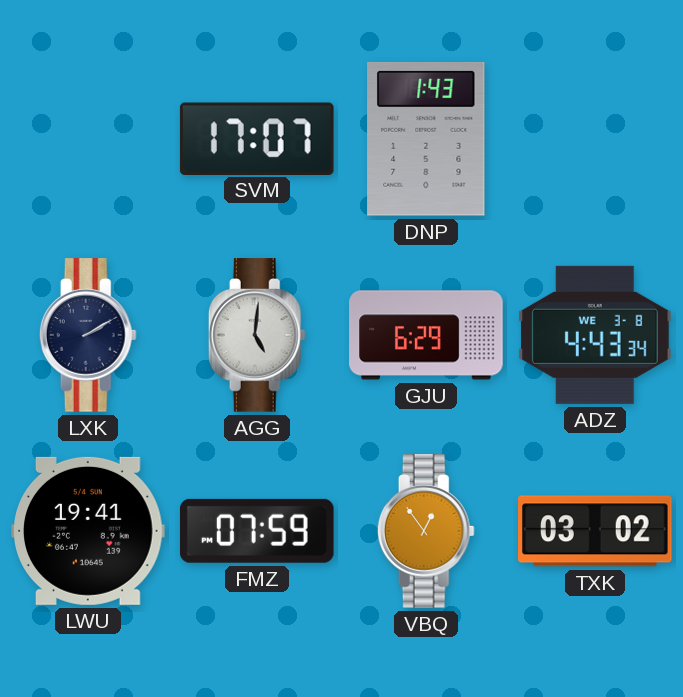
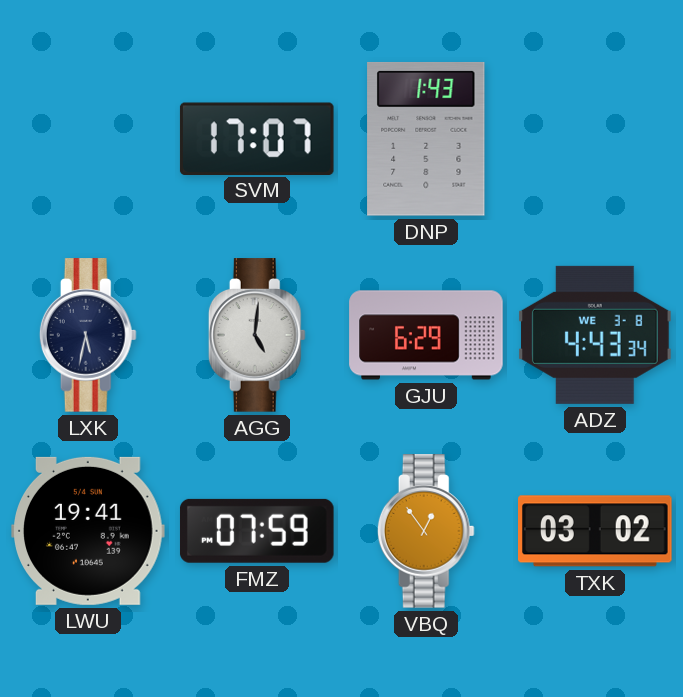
LXK: 2:10 -> 5:32
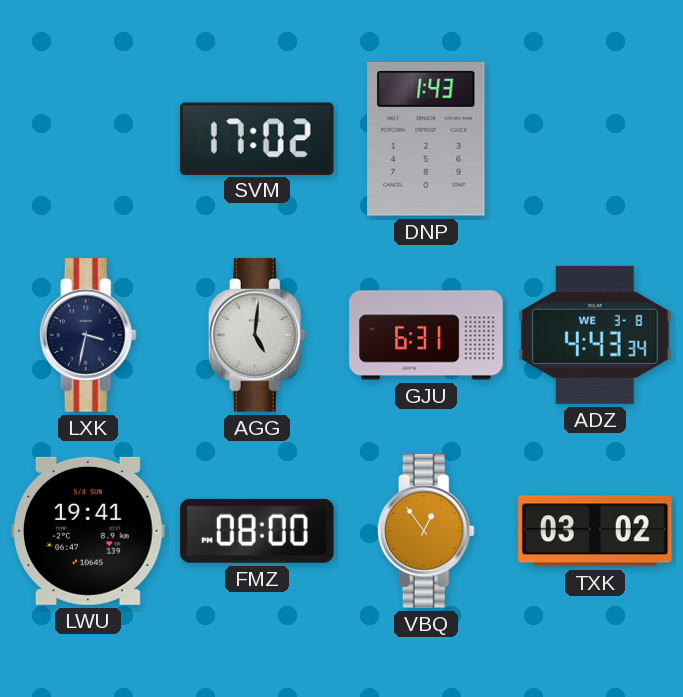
SVM: 17:07 -> 17:02
LXK: 5:32 -> 3:32
GJU: 6:29 -> 6:31
FMZ: 07:59 -> 08:00
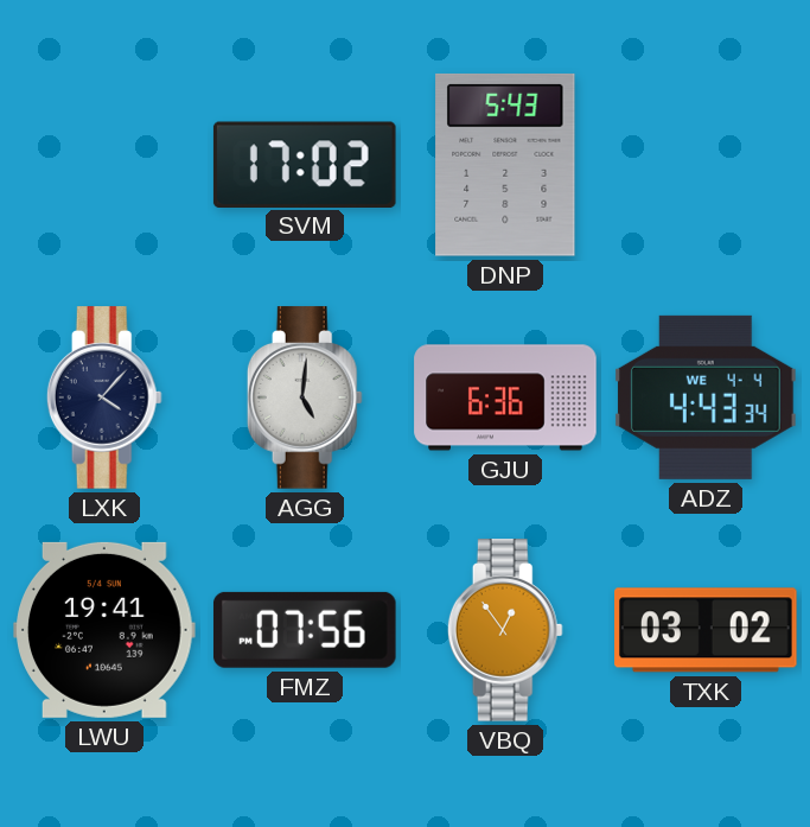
DNP: 1:43 -> 5:43
LXK: 3:32 -> 4:07
GJU: 6:31 -> 6:36
ADZ date: WE 3-8 -> WE 4-4
FMZ: 08:00 -> 07:56
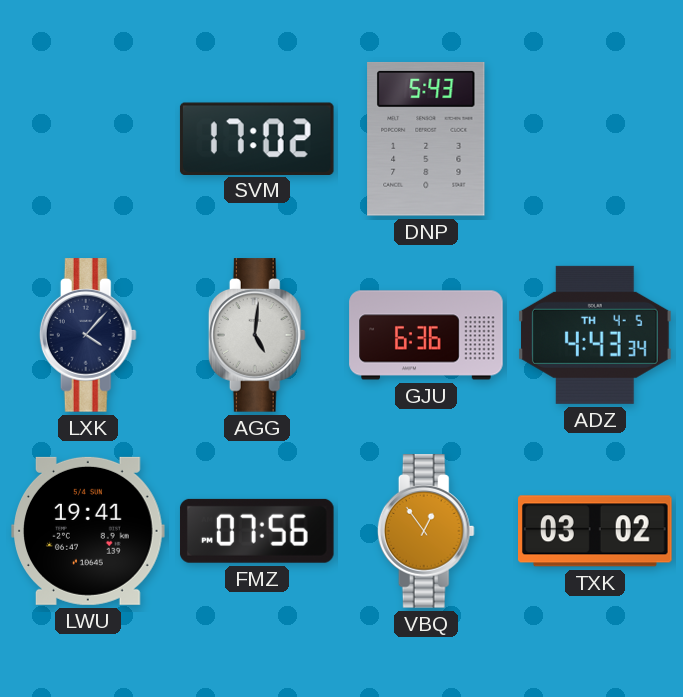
ADZ date: WE 4-4 -> TH 4-5
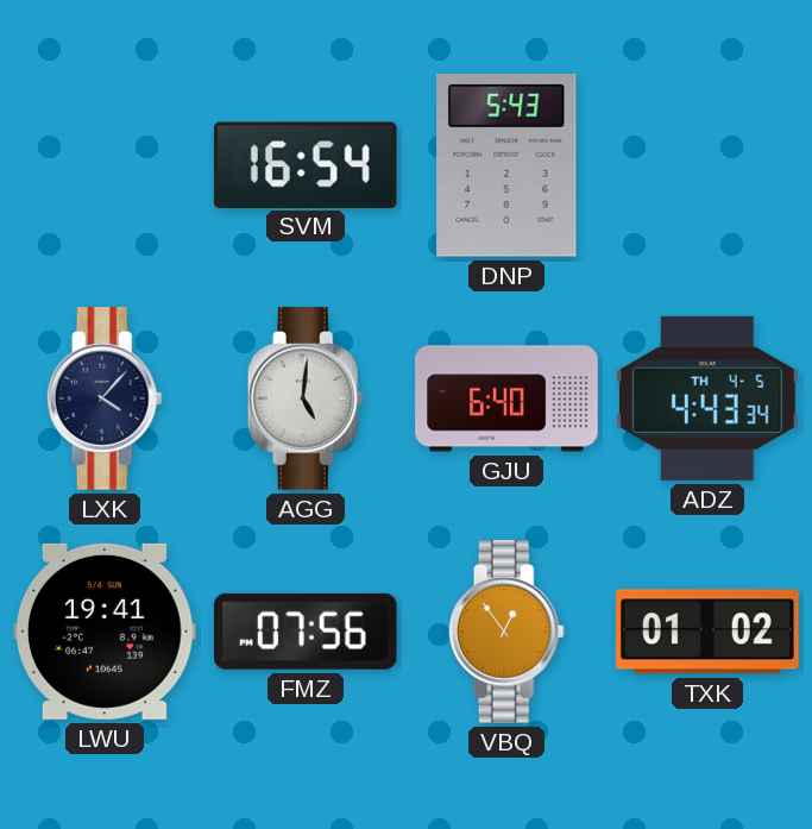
SVM: 17:02 -> 16:54
GJU: 6:36 -> 6:40
TXK: 03:02 -> 01:02
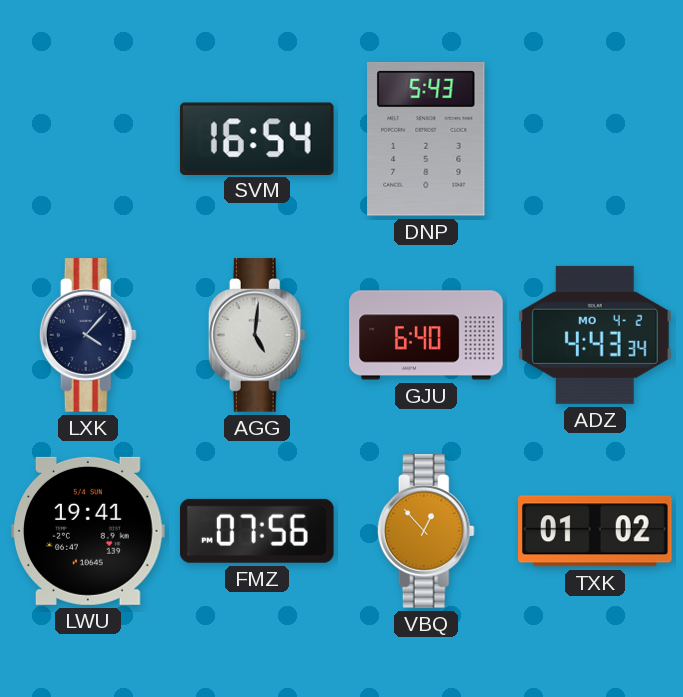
ADZ date: TH 4-5 -> MO 4-2
VBQ: 12:54 -> 12:53
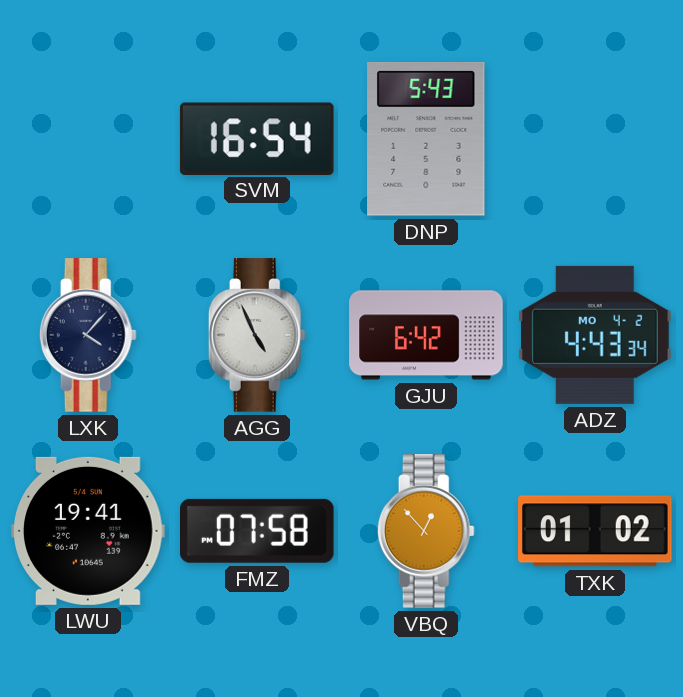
AGG: 5:01 -> 4:56
GJU: 6:40 -> 6:42
FMZ: 07:56 -> 07:58
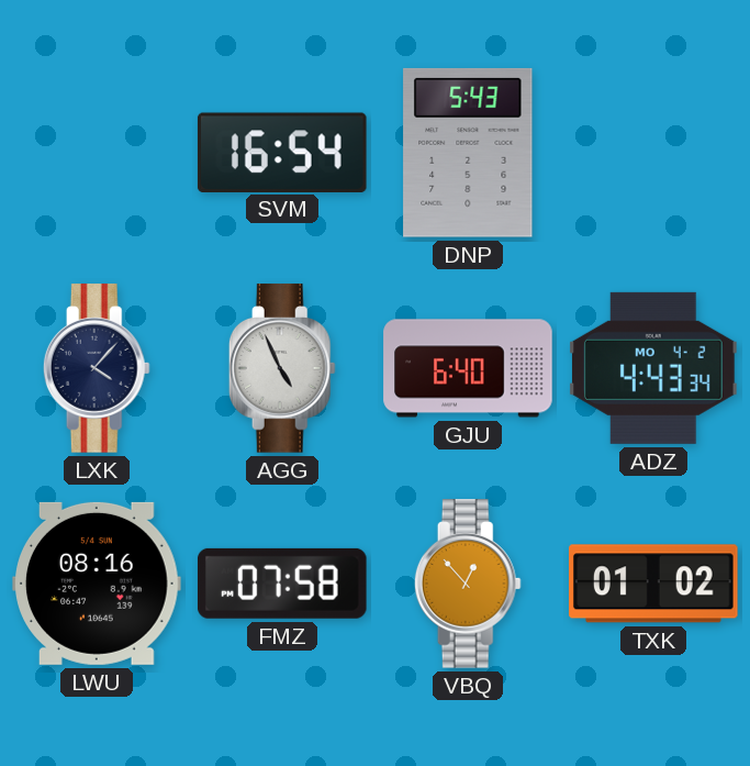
GJU: 6:42 -> 6:40
LWU: 19:41 -> 08:16
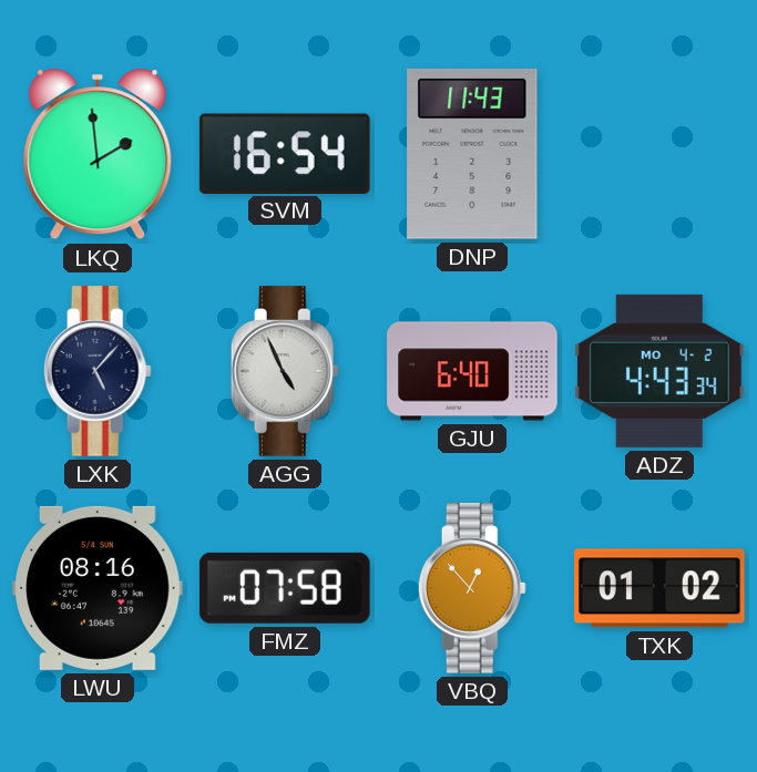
LKQ: none -> 1:59
DNP: 5:43 -> 11:43
LXK: 4:07 -> 5:07
